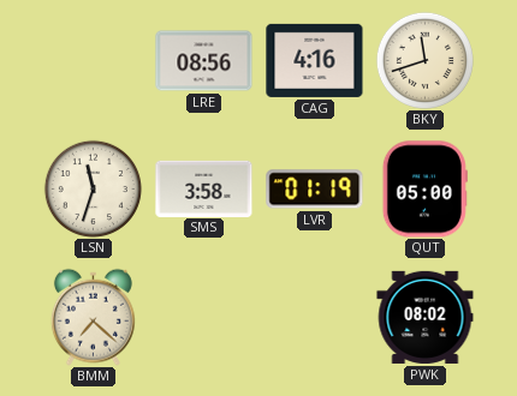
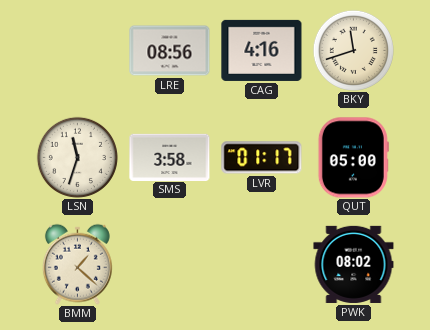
LVR: 01:19 -> 01:17
BMM: 7:22 -> 1:22
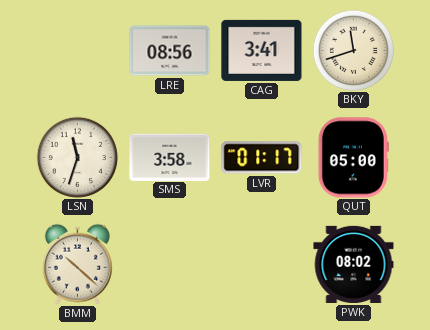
CAG: 4:16 -> 3:41
BMM: 1:22 -> 10:22
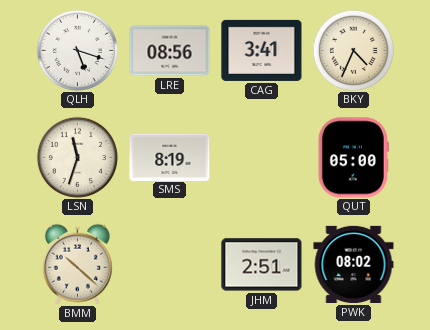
QLH: none -> 5:18
BKY: 11:42 -> 4:34
SMS: 3:58 -> 8:19
LVR: 01:17 -> none
JHM: none -> 2:51
